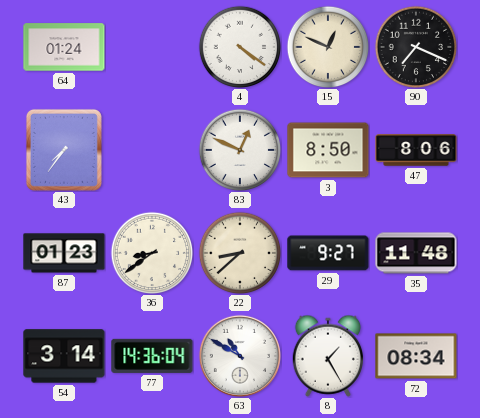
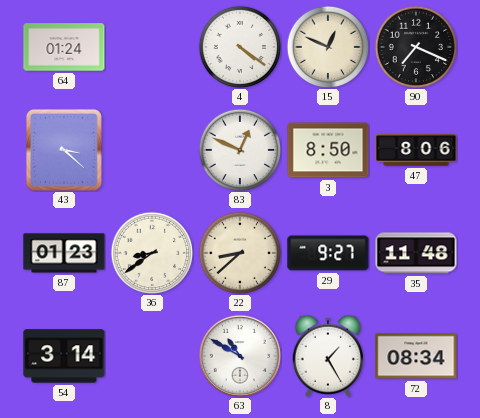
43: 7:36 -> 3:22
77: 14:36 -> none
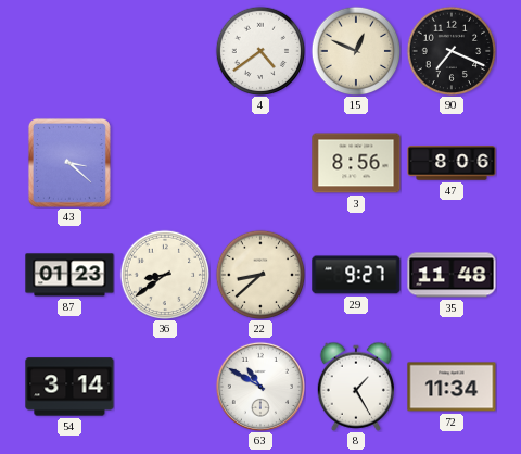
64: 01:24 -> none
4: 4:21 -> 4:39
83: 12:49 -> none
3: 8:50 -> 8:56
72: 08:34 -> 11:34
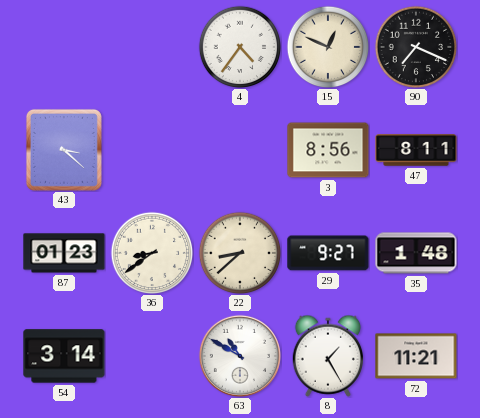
4: 4:39 -> 4:36
47: 8:06 -> 8:11
35: 11:48 -> 1:48
72: 11:34 -> 11:21
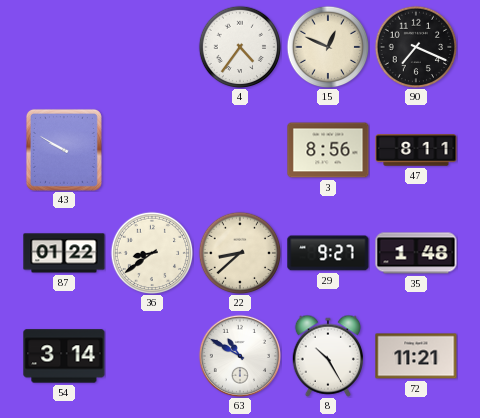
43: 3:22 -> 9:50
87: 01:23 -> 01:22
8: 1:25 -> 10:25
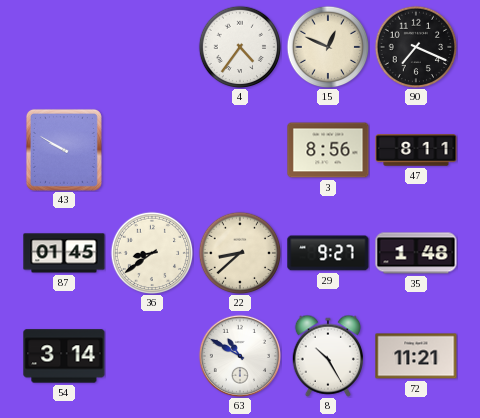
87: 01:22 -> 01:45
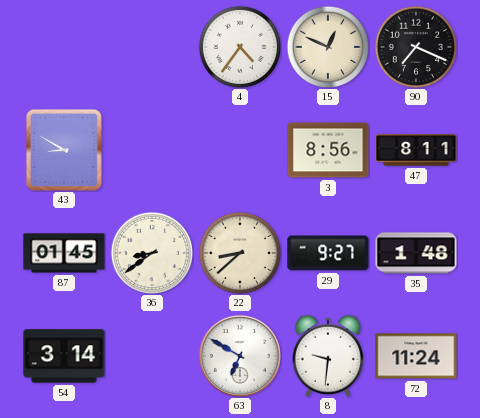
43: 9:50 -> 8:50
63: 10:50 -> 6:50
8: 10:25 -> 9:31
72: 11:21 -> 11:24
